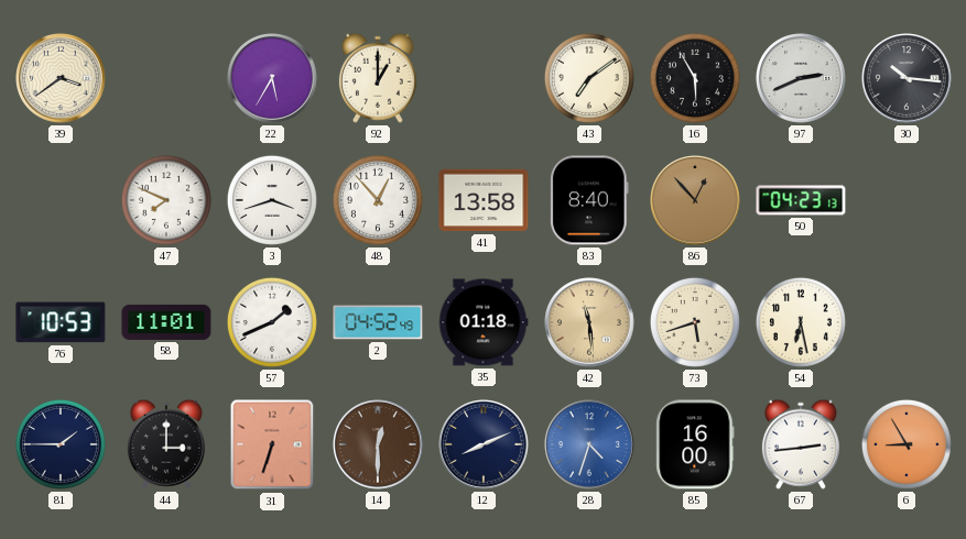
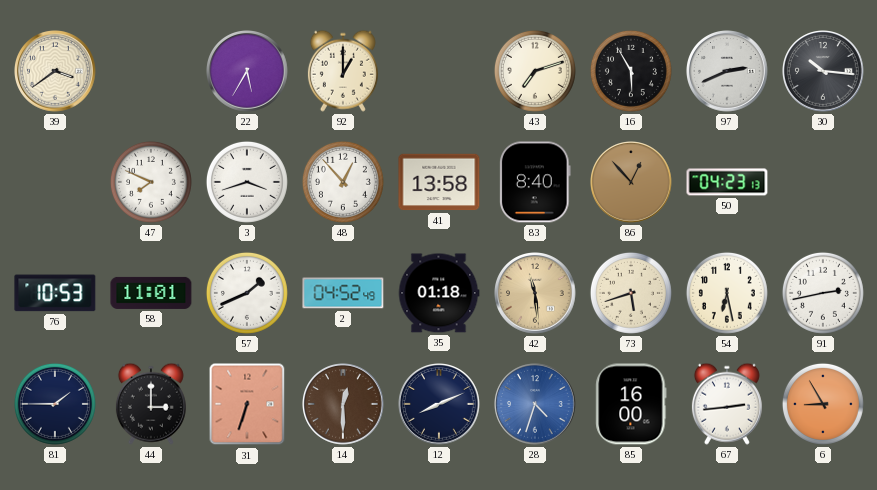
43: 7:09 -> 7:12
91: none -> 2:43
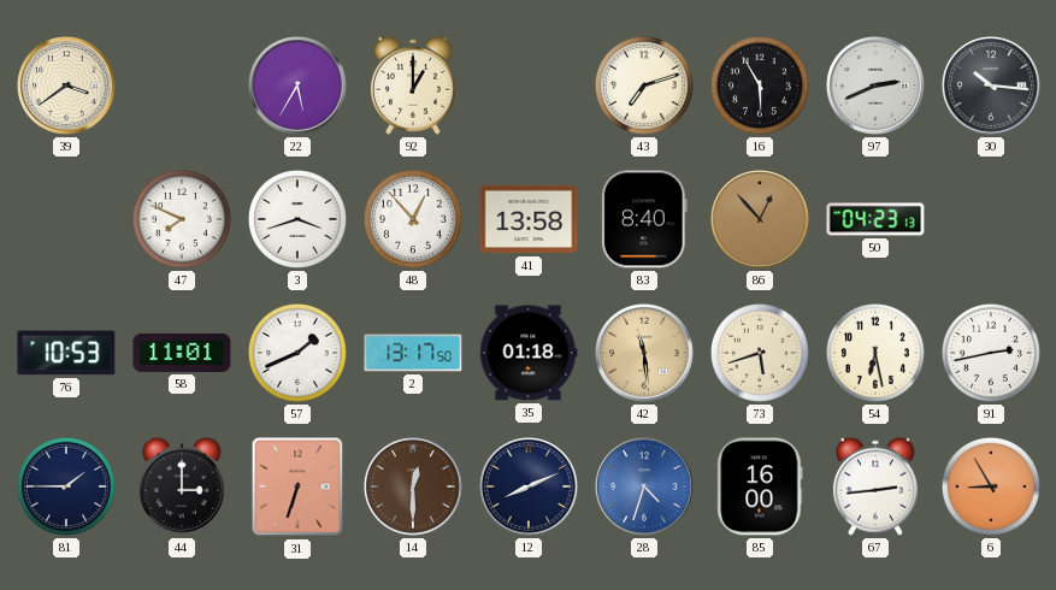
2: 04:52 -> 13:17
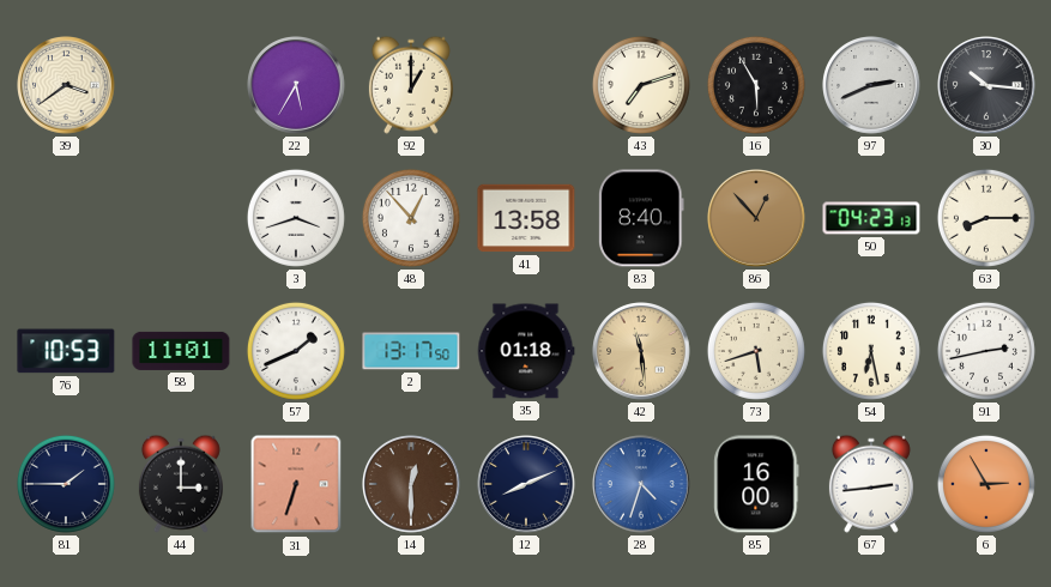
47: 7:49 -> none
63: none -> 8:15
6: 8:55 -> 2:55
